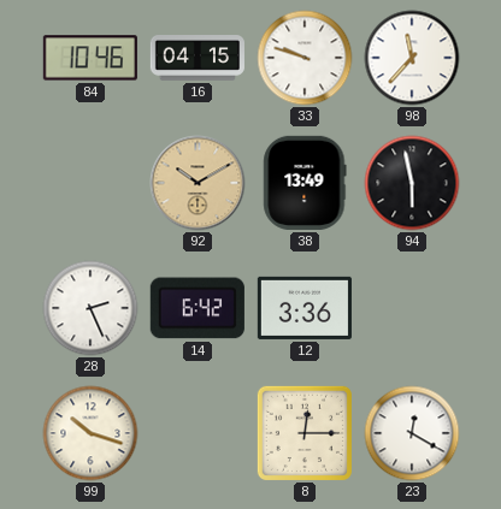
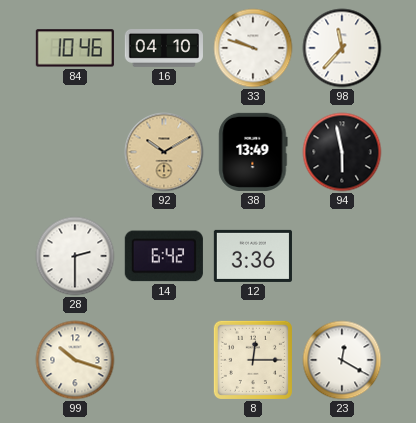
16: 04:15 -> 04:10
28: 2:26 -> 2:30
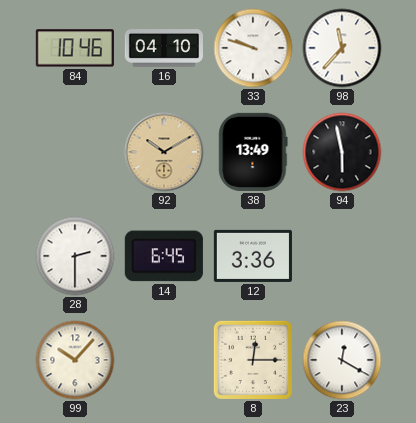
14: 6:42 -> 6:45
99: 10:18 -> 10:07
